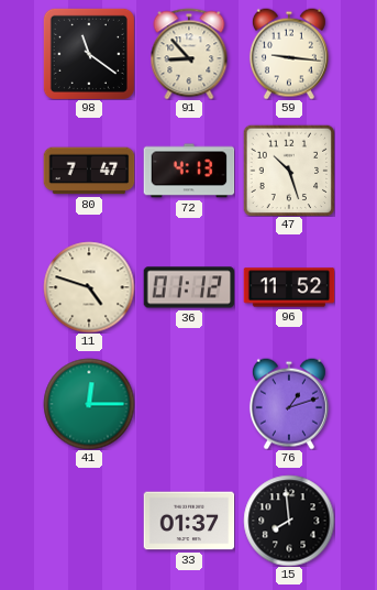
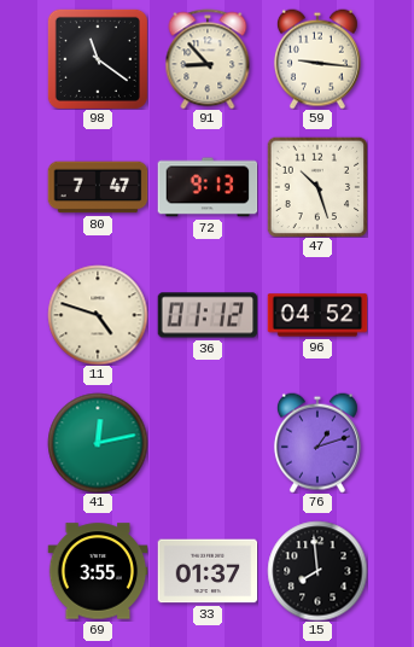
72: 4:13 -> 9:13
96: 11:52 -> 04:52
41: 12:15 -> 12:13
69: none -> 3:55
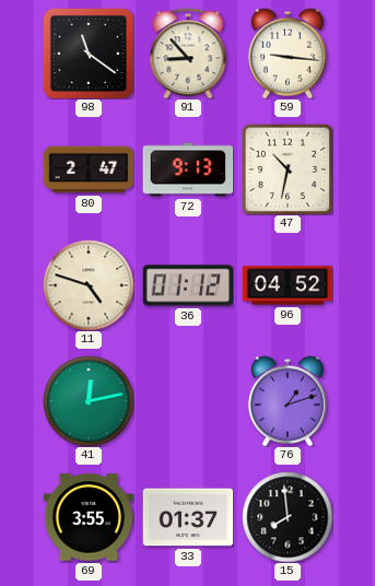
80: 7:47 -> 2:47
47: 10:27 -> 10:32
